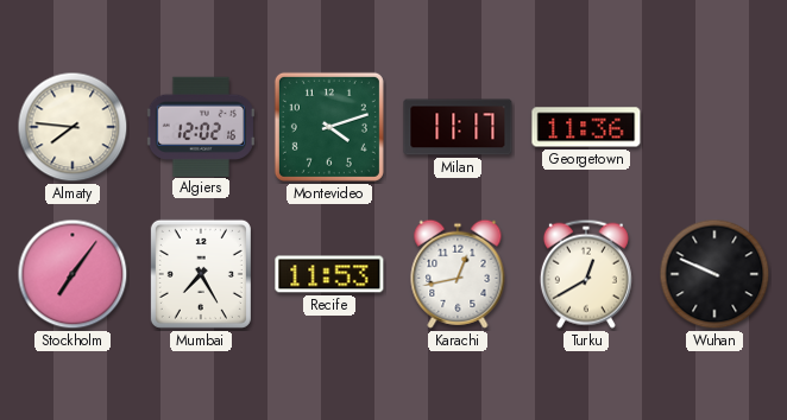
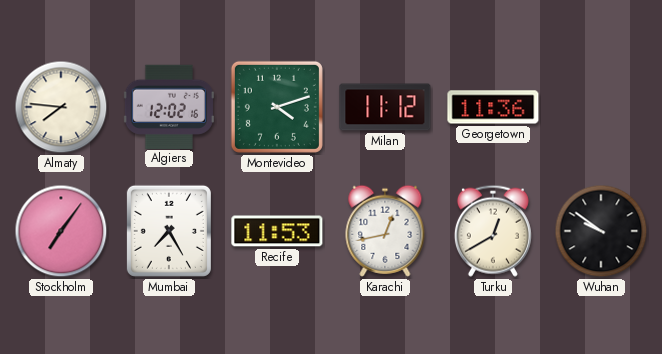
Milan: 11:17 -> 11:12
Wuhan: 9:49 -> 9:51
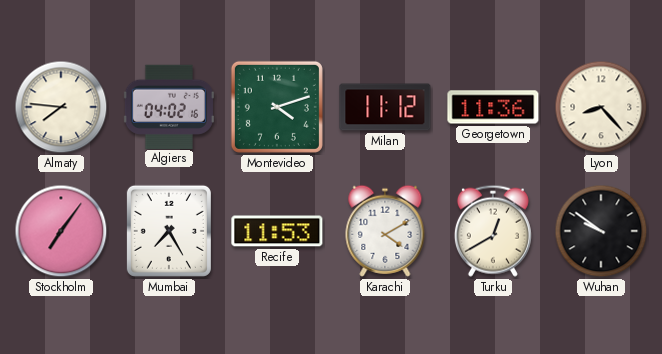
Algiers: 12:02 -> 04:02
Lyon: none -> 8:23
Karachi: 12:43 -> 4:10
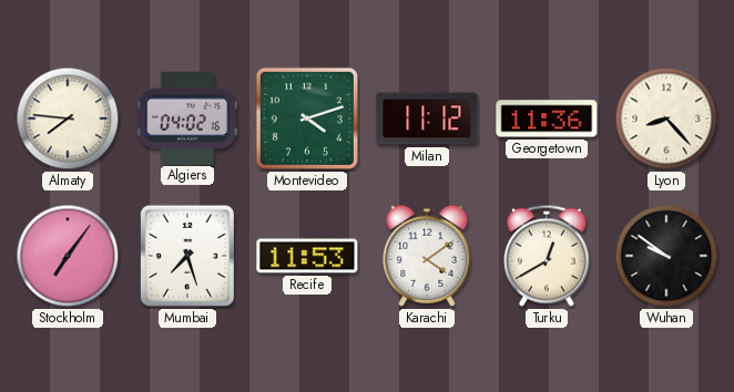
Mumbai: 7:25 -> 7:27
Karachi: 4:10 -> 4:09
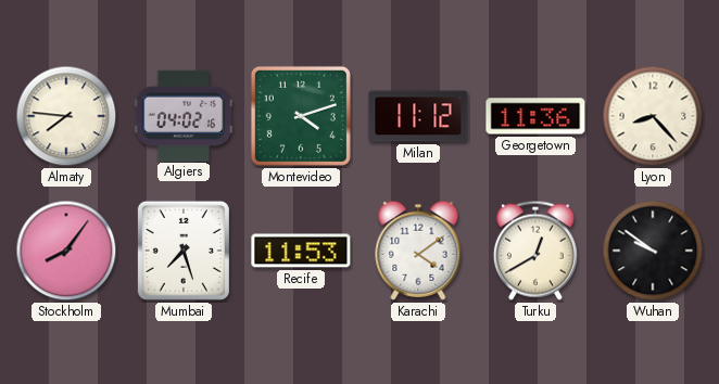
Stockholm: 7:06 -> 8:06
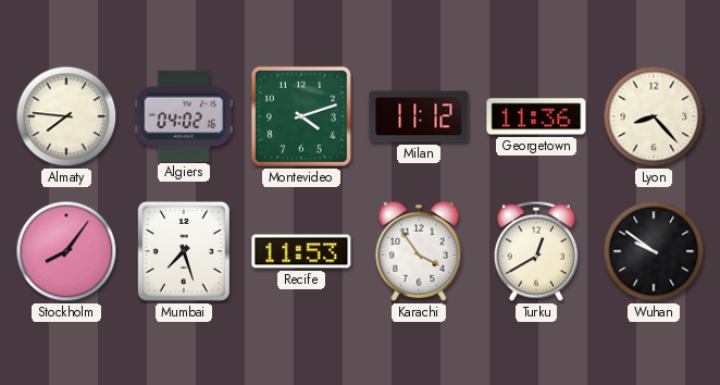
Karachi: 4:09 -> 3:54
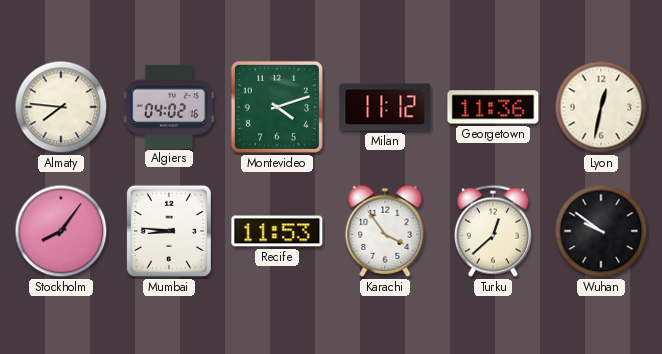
Lyon: 8:23 -> 12:32
Mumbai: 7:27 -> 8:46
Turku: 12:40 -> 12:38
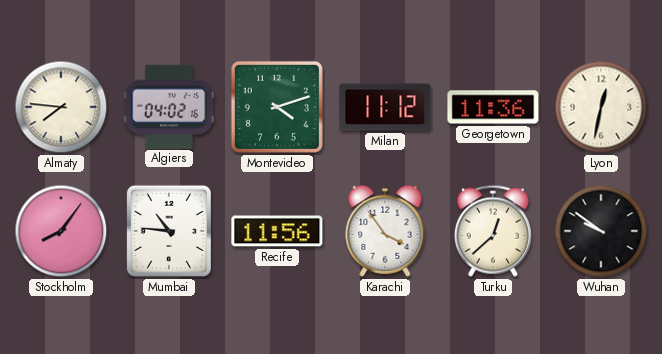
Mumbai: 8:46 -> 10:46
Recife: 11:53 -> 11:56
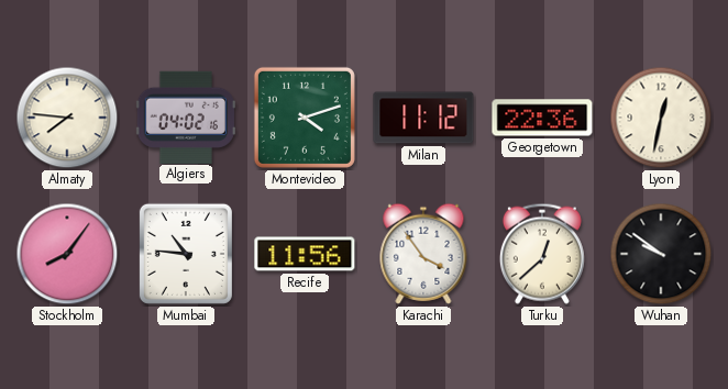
Georgetown: 11:36 -> 22:36
